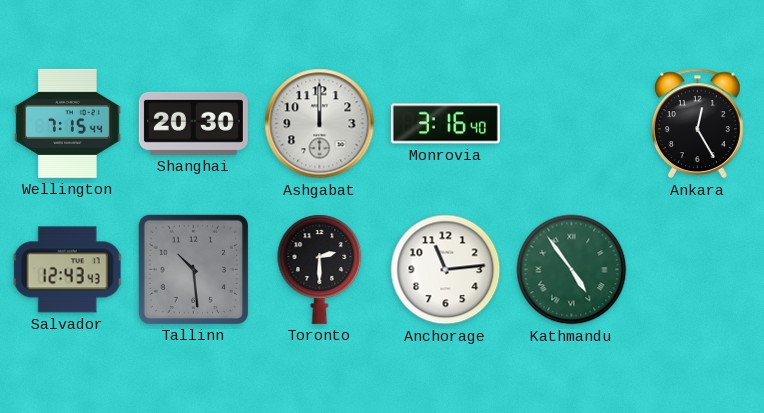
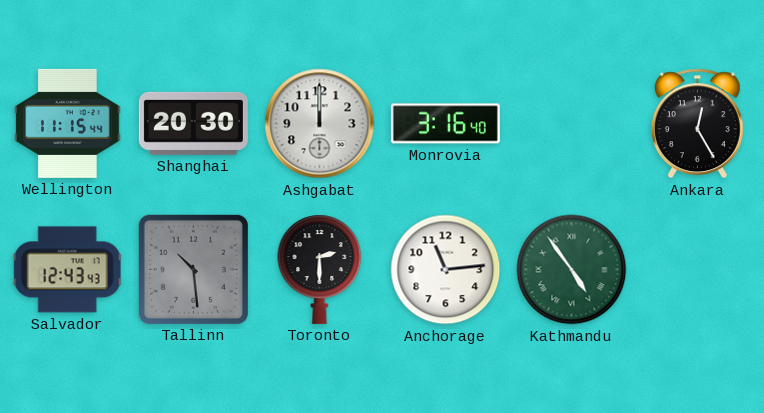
Wellington: 7:15 -> 11:15
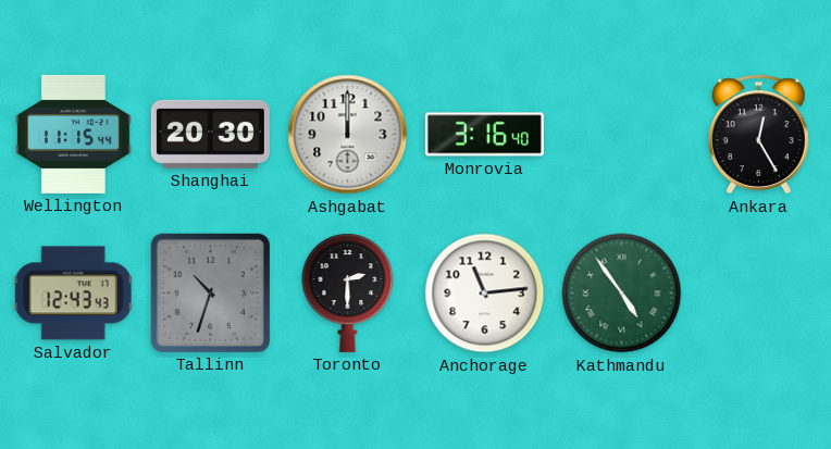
Tallinn: 10:29 -> 10:33
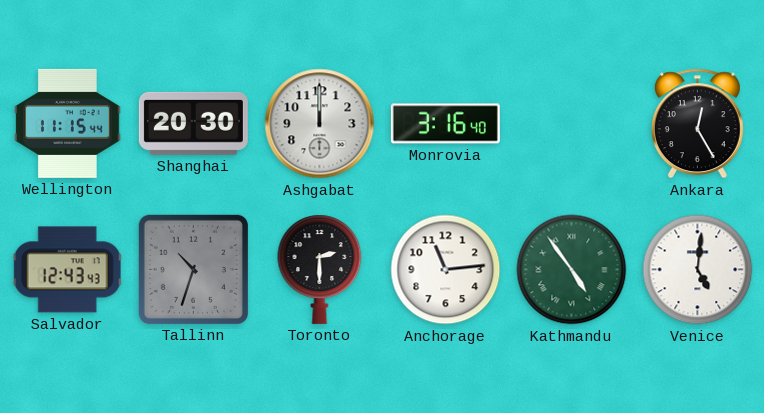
Venice: none -> 5:01
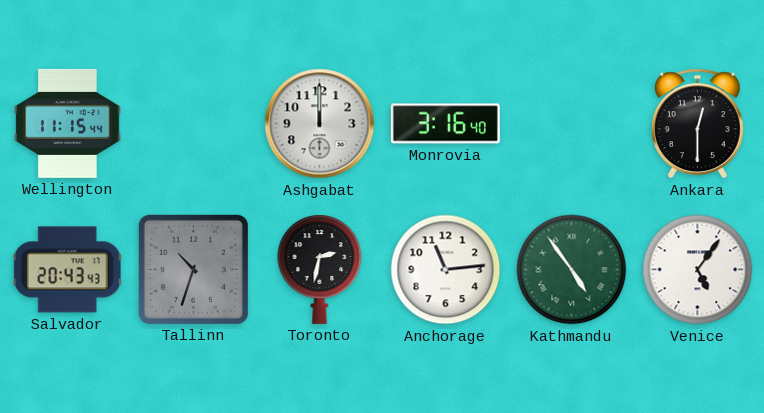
Shanghai: 20:30 -> none
Ankara: 12:25 -> 12:30
Salvador: 12:43 -> 20:43
Toronto: 2:30 -> 2:32
Venice: 5:01 -> 5:06
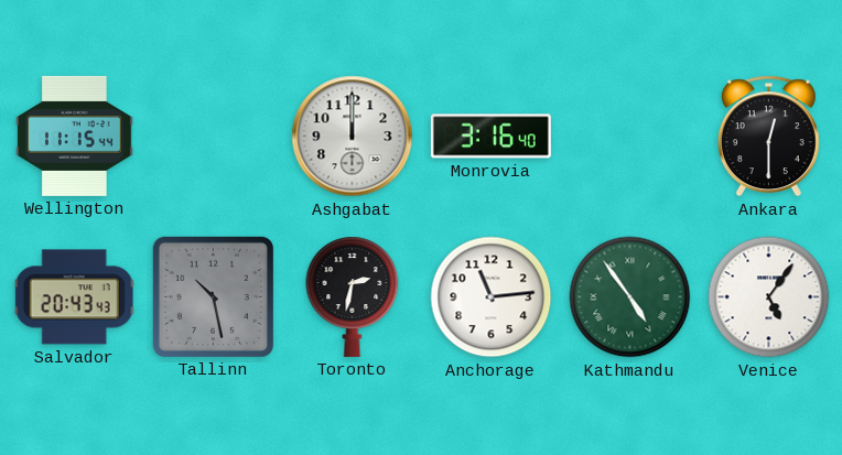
Tallinn: 10:33 -> 10:28
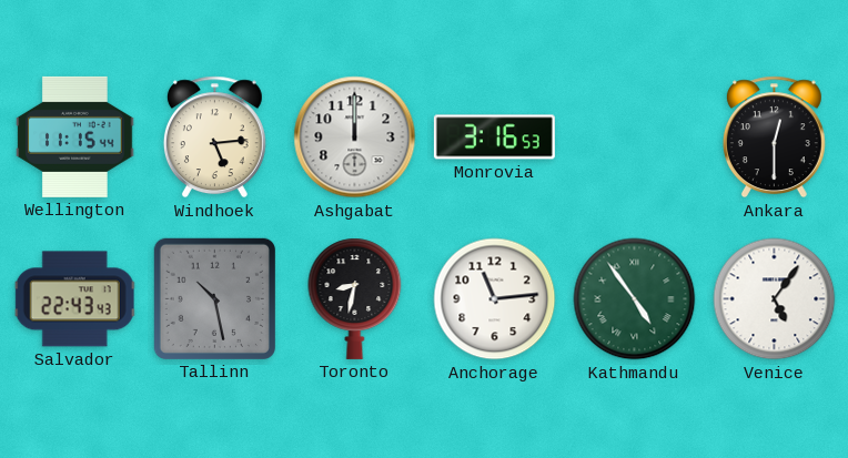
Windhoek: none -> 5:14
Monrovia: 3:16:40 -> 3:16:53
Salvador: 20:43 -> 22:43
Toronto: 2:32 -> 8:32
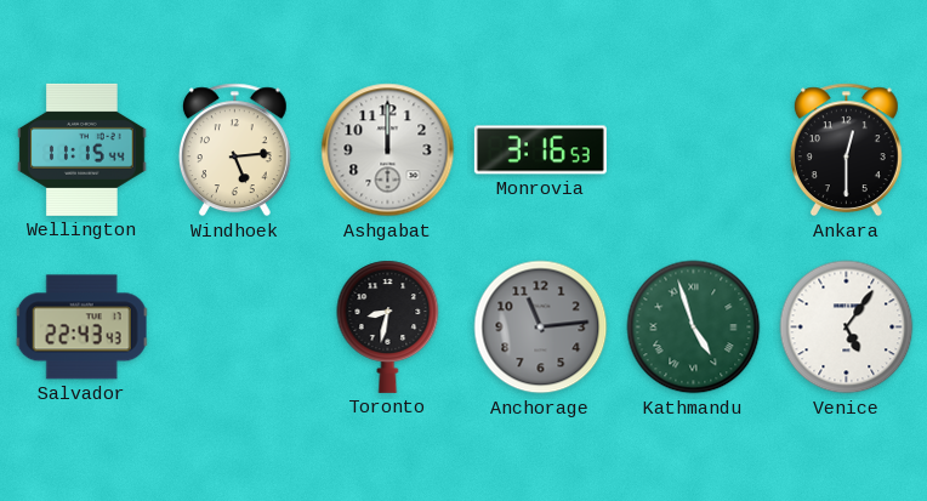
Tallinn: 10:28 -> none
Anchorage dial: white -> grey
Kathmandu: 4:54 -> 4:57
